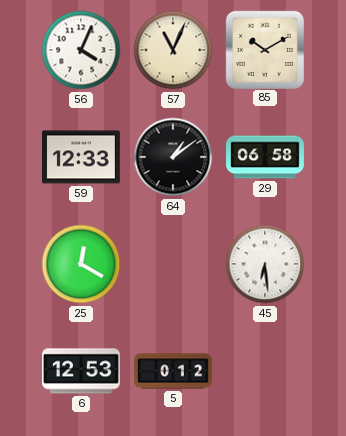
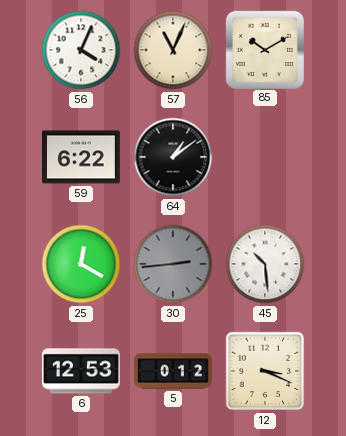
59: 12:33 -> 6:22
29: 06:58 -> none
30: none -> 2:44
45: 6:29 -> 10:29
12: none -> 3:19
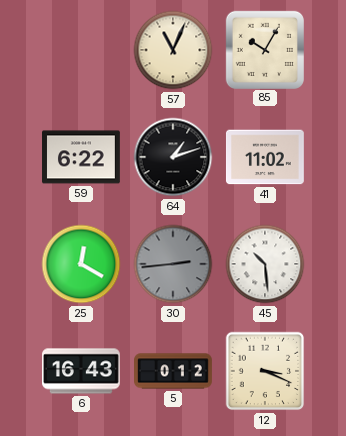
56: 4:04 -> none
85: 10:10 -> 10:05
64: 1:09 -> 1:12
41: none -> 11:02
6: 12:53 -> 16:43
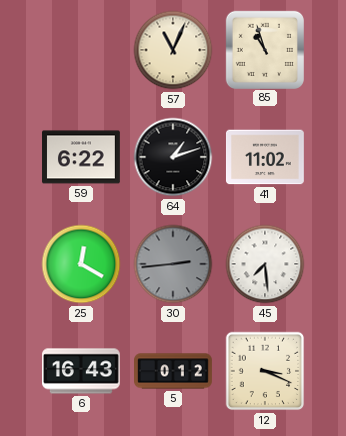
85: 10:05 -> 10:57
45: 10:29 -> 7:29
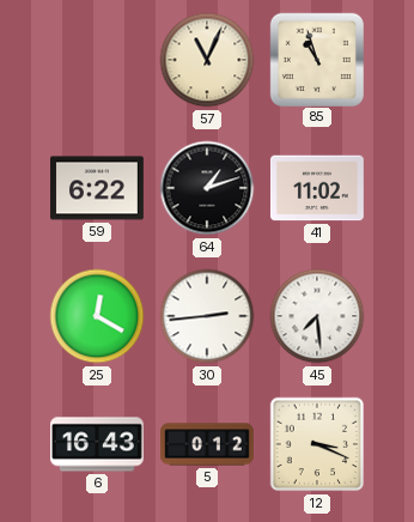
30 dial: grey -> white
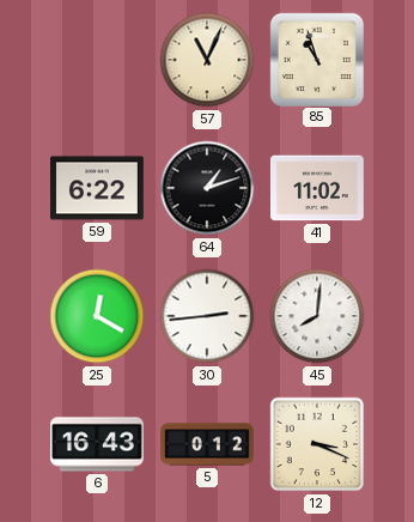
45: 7:29 -> 8:01
